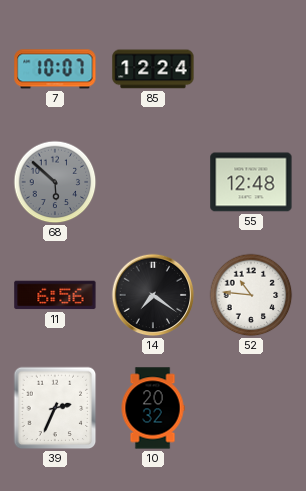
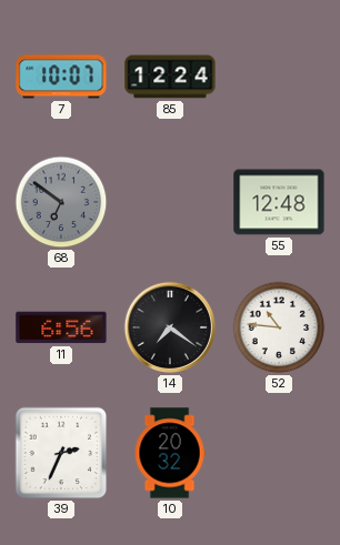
68: 5:52 -> 6:51
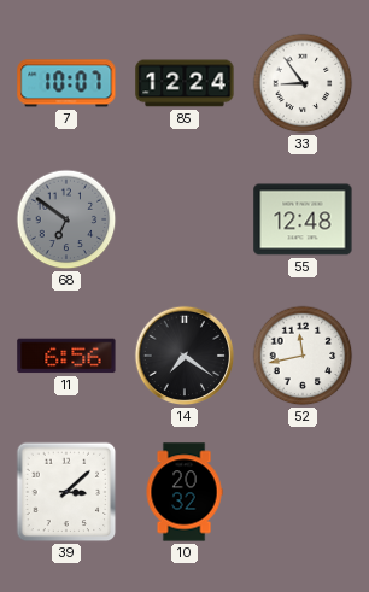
33: none -> 8:54
52: 10:46 -> 11:43
39: 2:34 -> 3:08
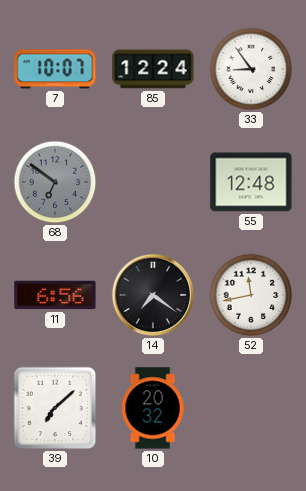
39: 3:08 -> 7:08
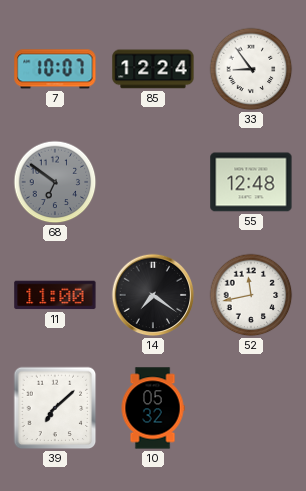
11: 6:56 -> 11:00
10: 20:32 -> 05:32
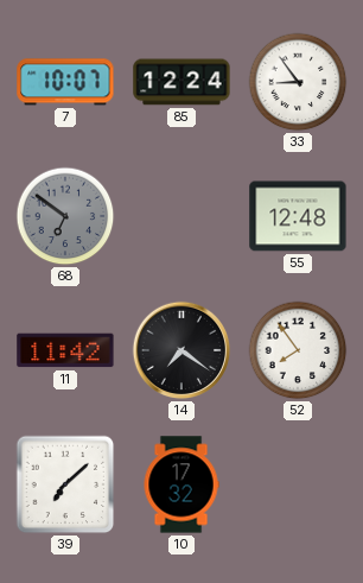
11: 11:00 -> 11:42
52: 11:43 -> 7:54
10: 05:32 -> 17:32
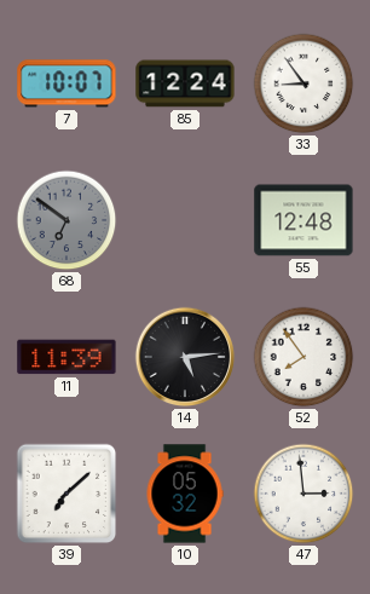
11: 11:42 -> 11:39
14: 7:21 -> 5:14
10: 17:32 -> 05:32
47: none -> 2:59
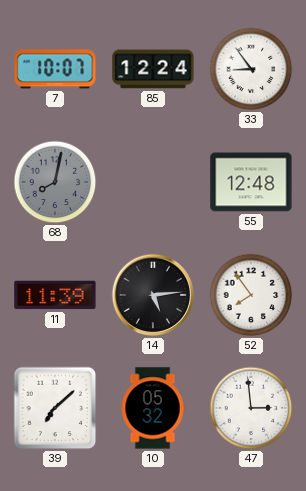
68: 6:51 -> 8:02
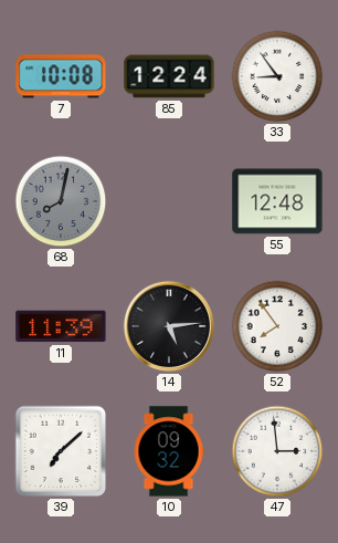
7: 10:07 -> 10:08
10: 05:32 -> 09:32
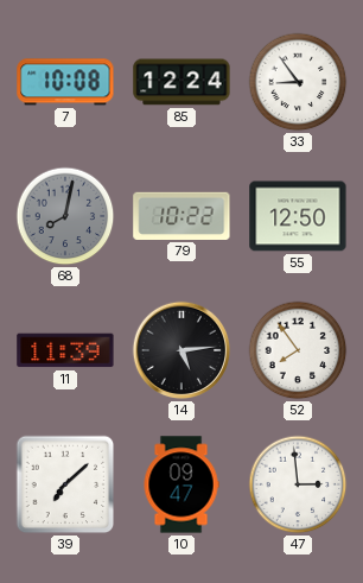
79: none -> 10:22
55: 12:48 -> 12:50
10: 09:32 -> 09:47
